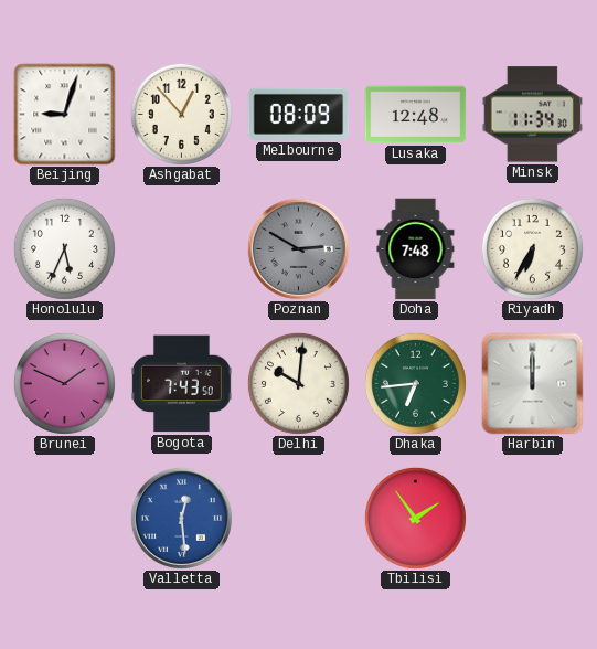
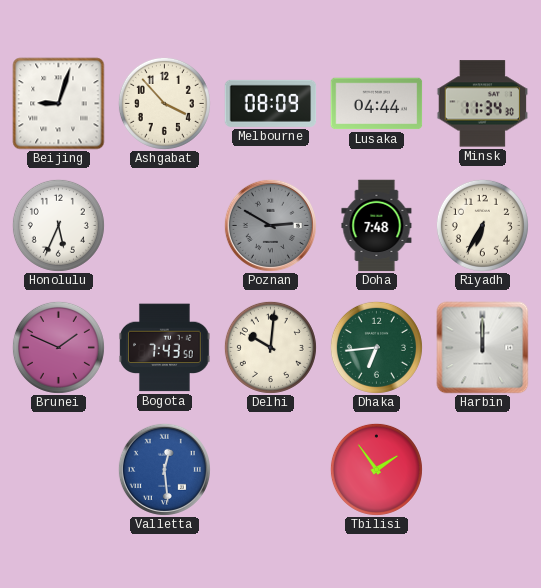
Ashgabat: 12:53 -> 3:53
Lusaka: 12:48 -> 04:44
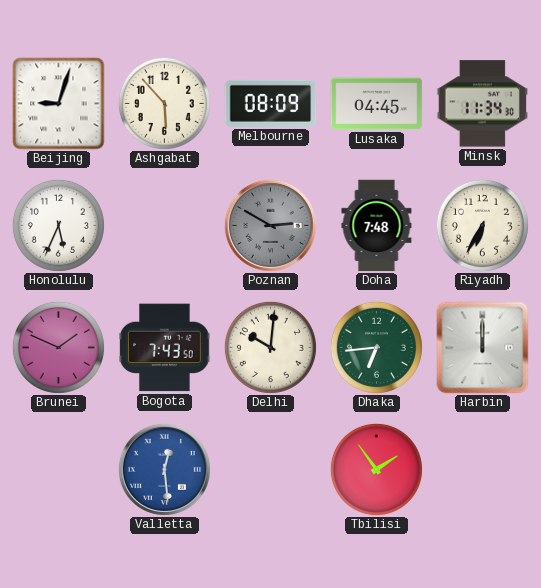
Ashgabat: 3:53 -> 5:53
Lusaka: 04:44 -> 04:45
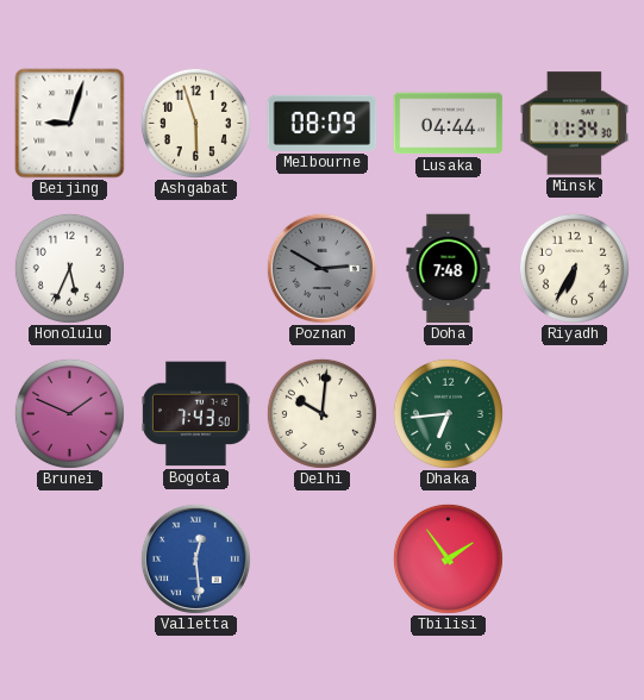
Ashgabat: 5:53 -> 5:57
Lusaka: 04:45 -> 04:44
Harbin: 12:00 -> none
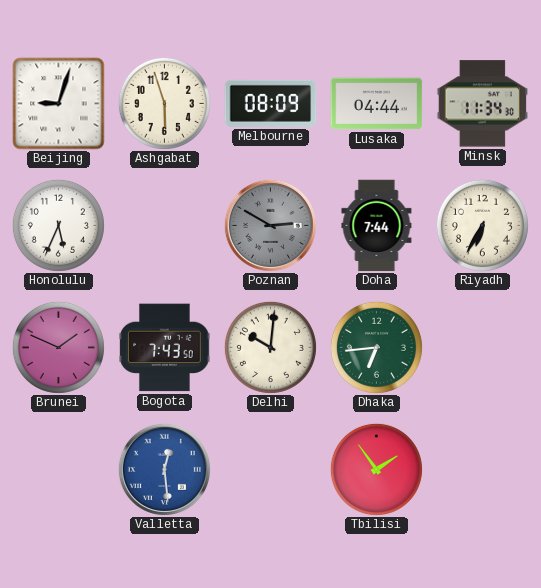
Doha: 7:48 -> 7:44
